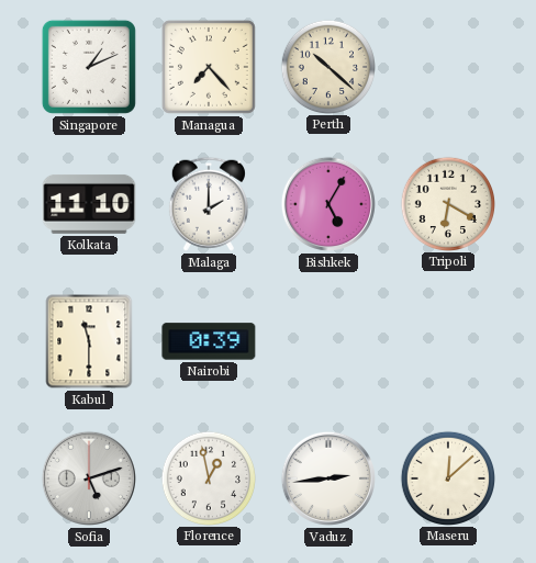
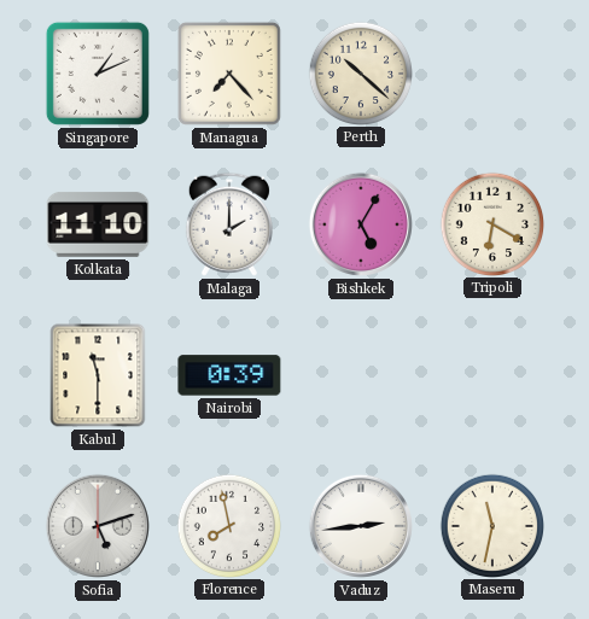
Florence: 12:58 -> 7:58
Maseru: 12:08 -> 11:32
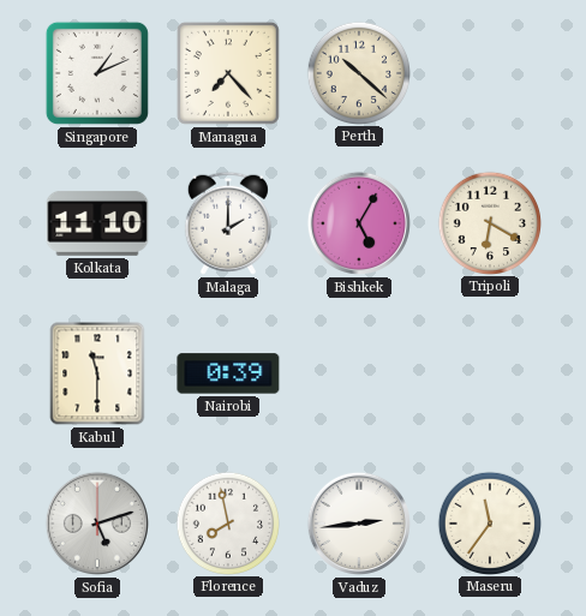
Maseru: 11:32 -> 11:36
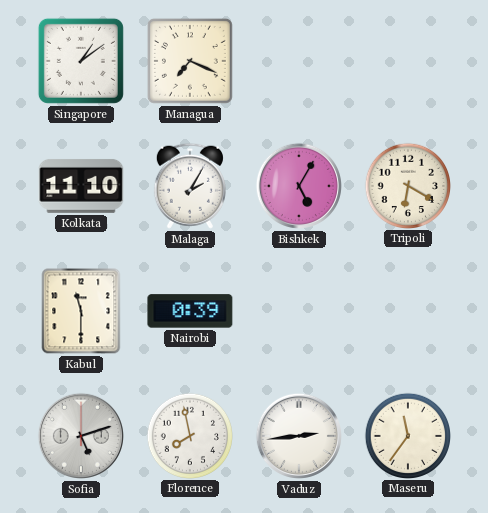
Singapore: 1:11 -> 1:09
Managua: 7:23 -> 7:19
Perth: 10:22 -> none
Malaga: 2:00 -> 2:05
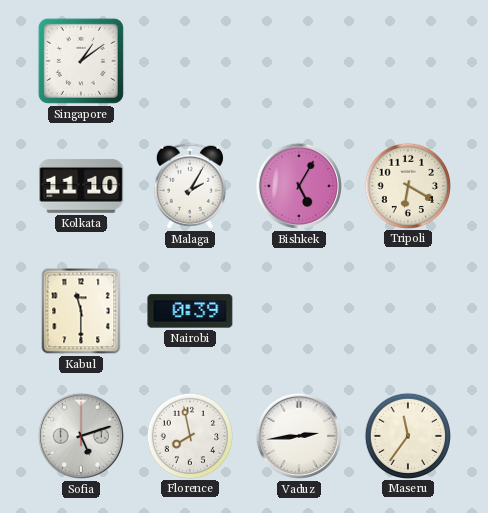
Managua: 7:19 -> none
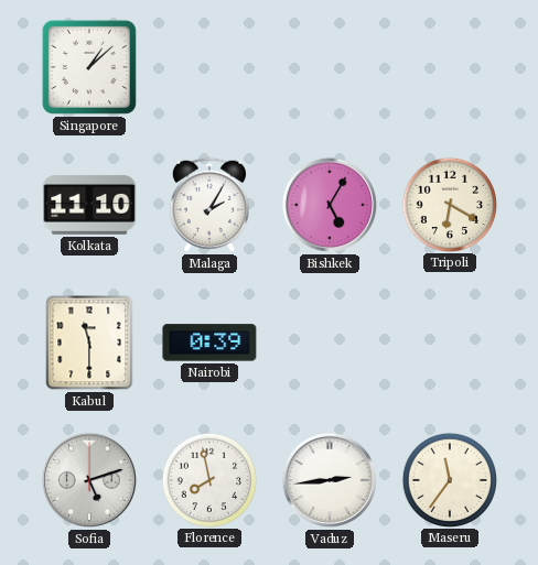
Singapore: 1:09 -> 1:08
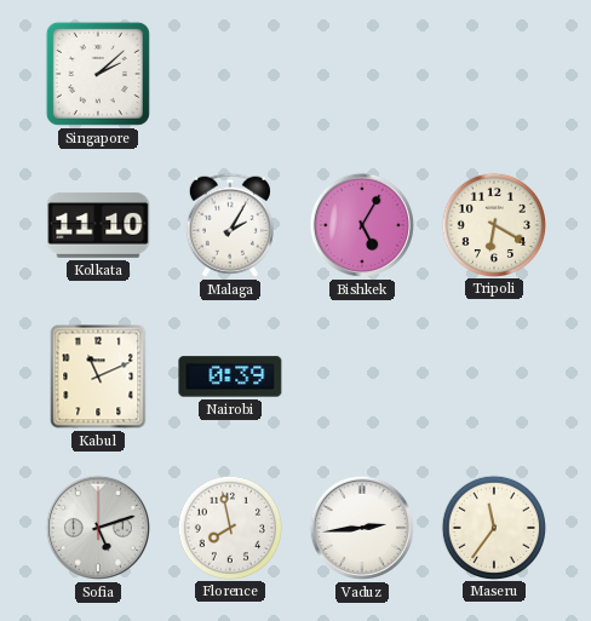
Singapore: 1:08 -> 2:08
Kabul: 11:30 -> 11:11
